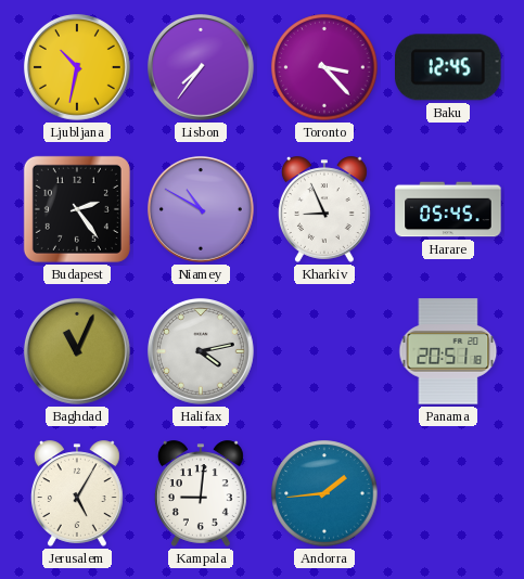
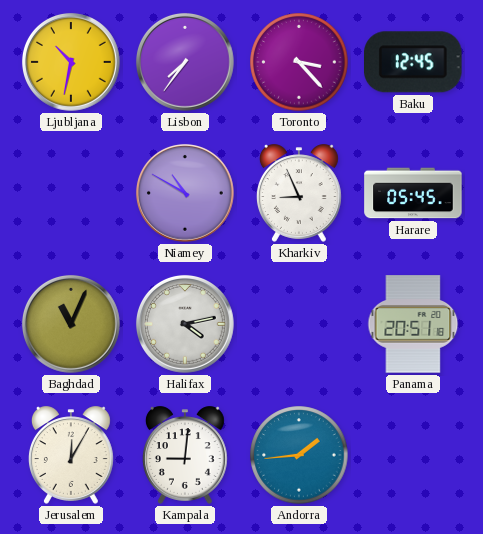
Budapest: 2:24 -> none
Jerusalem: 5:05 -> 12:05
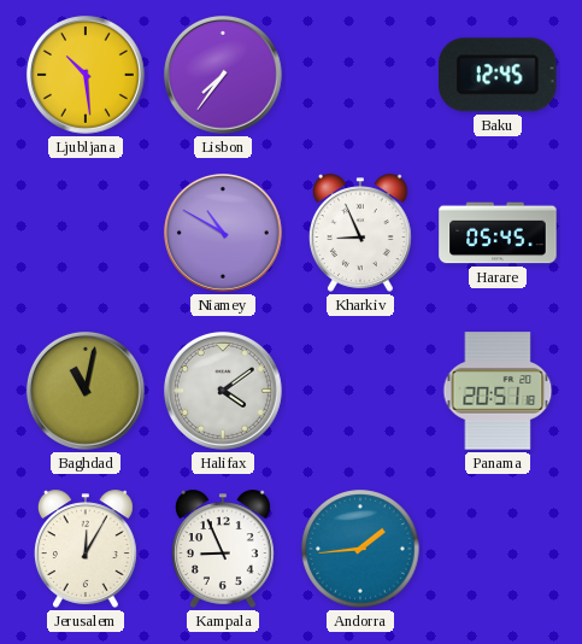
Ljubljana: 10:32 -> 10:29
Toronto: 3:23 -> none
Baghdad: 11:04 -> 11:02
Halifax: 4:13 -> 4:09
Kampala: 9:01 -> 8:56
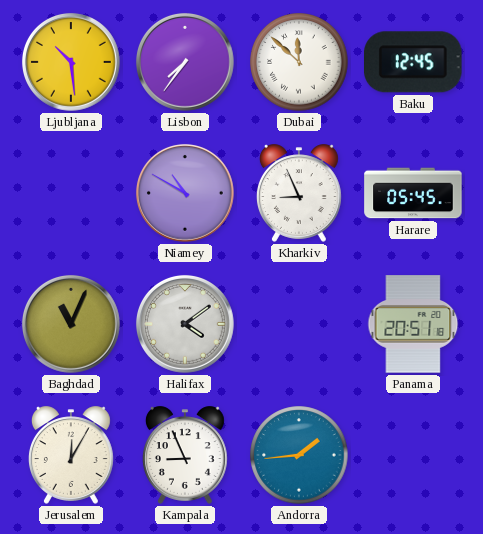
Dubai: none -> 11:52
Baghdad: 11:02 -> 11:04
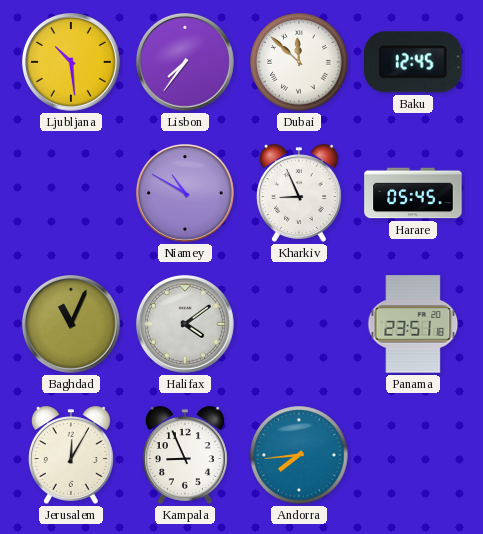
Panama: 20:51 -> 23:51
Andorra: 1:44 -> 7:44
